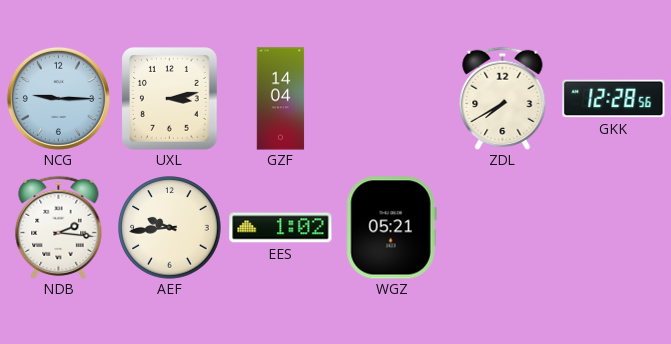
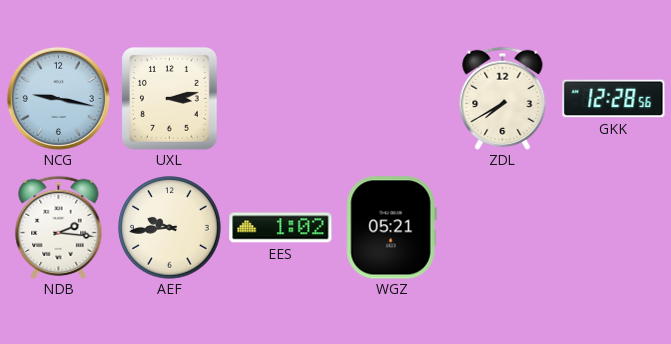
NCG: 9:15 -> 9:17
GZF: 14:04 -> none
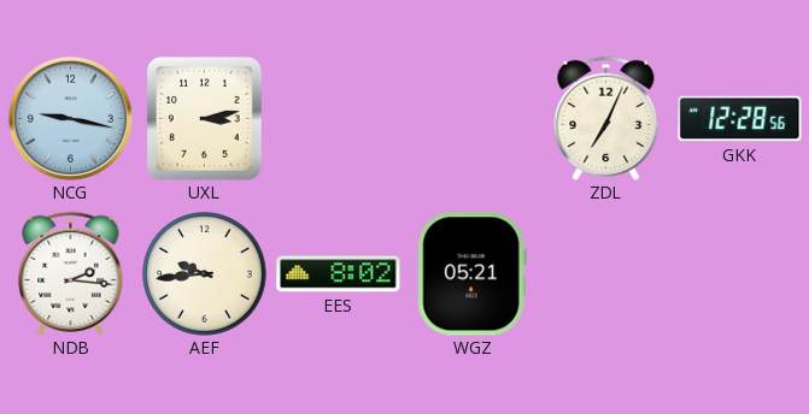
ZDL: 7:40 -> 7:04
EES: 1:02 -> 8:02
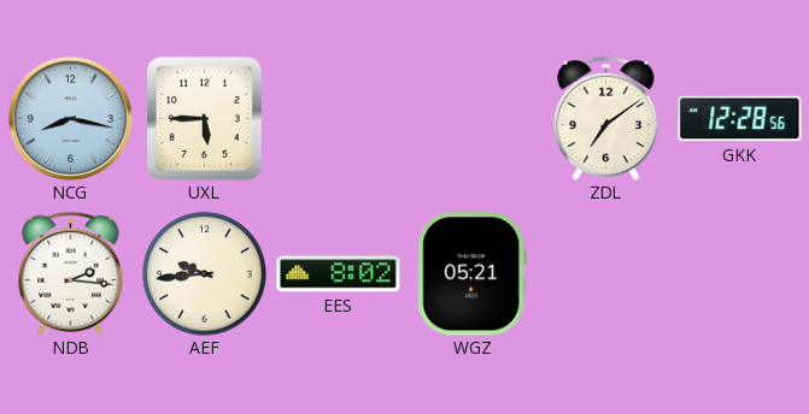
NCG: 9:17 -> 8:17
UXL: 3:13 -> 5:45
ZDL: 7:04 -> 7:09
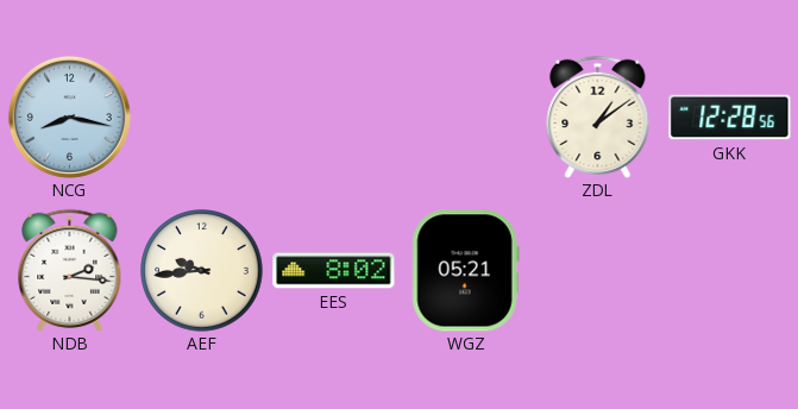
UXL: 5:45 -> none
ZDL: 7:09 -> 1:09
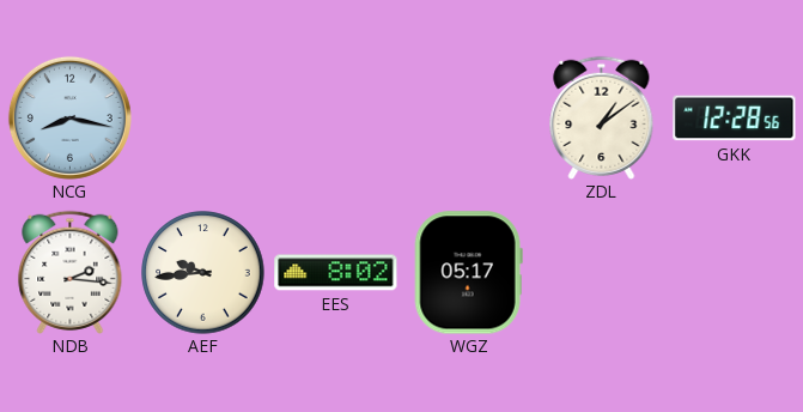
WGZ: 05:21 -> 05:17
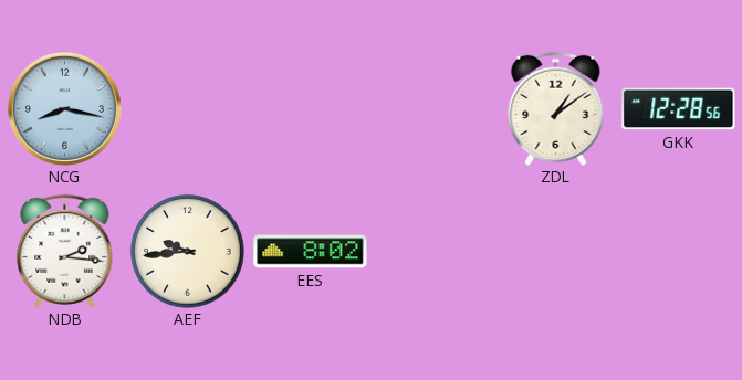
WGZ: 05:17 -> none
